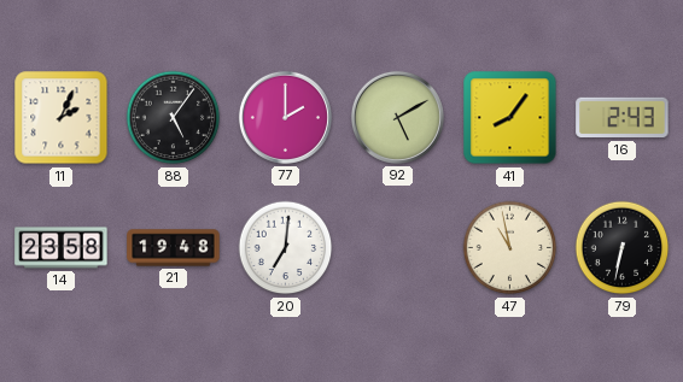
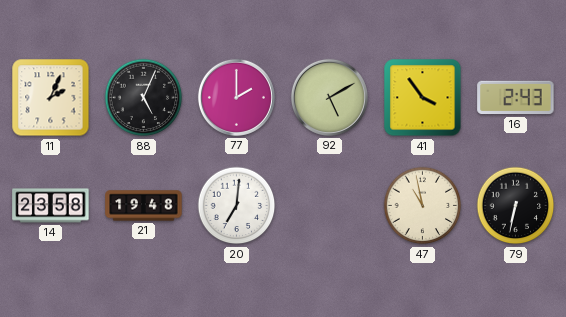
88: 5:06 -> 5:04
41: 8:06 -> 3:54
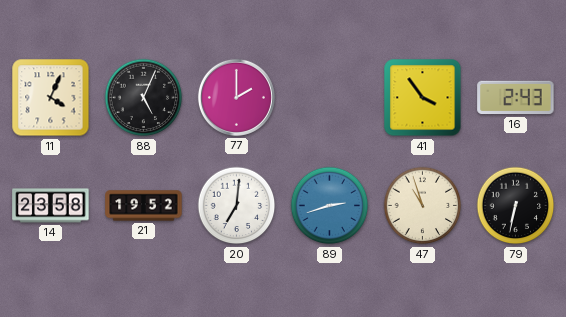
11: 2:04 -> 4:04
92: 5:10 -> none
21: 19:48 -> 19:52
89: none -> 2:42
47: 10:58 -> 10:57
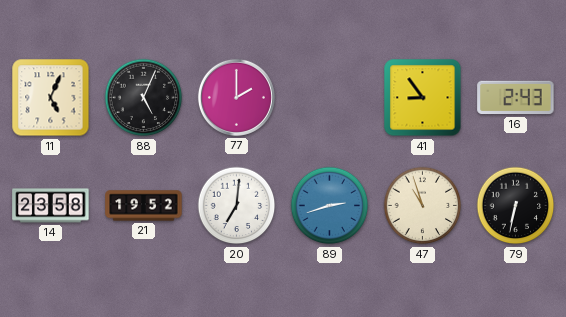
11: 4:04 -> 5:04
41: 3:54 -> 8:54
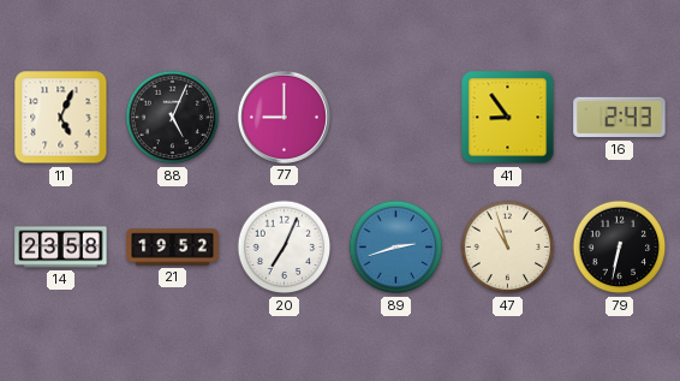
77: 2:00 -> 9:00
20: 7:01 -> 7:04
